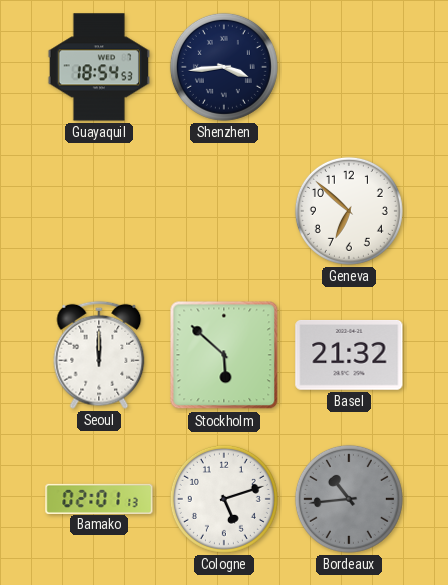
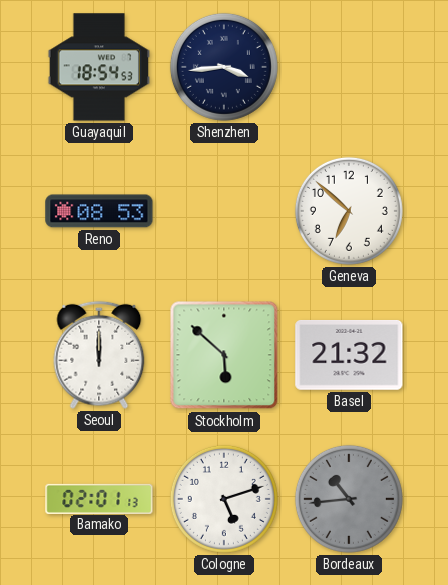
Reno: none -> 08:53
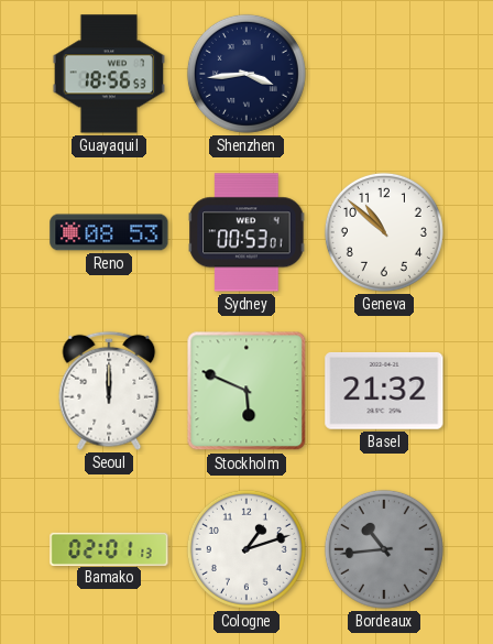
Guayaquil: 18:54 -> 18:56
Sydney: none -> 00:53
Geneva: 6:52 -> 10:52
Stockholm: 5:52 -> 5:49
Cologne: 5:12 -> 1:12
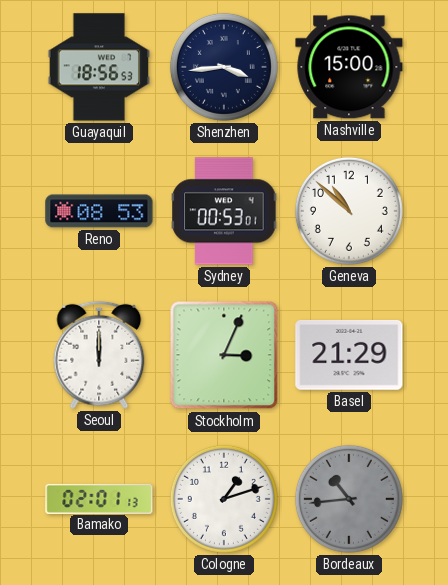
Nashville: none -> 15:00
Stockholm: 5:49 -> 3:04
Basel: 21:32 -> 21:29
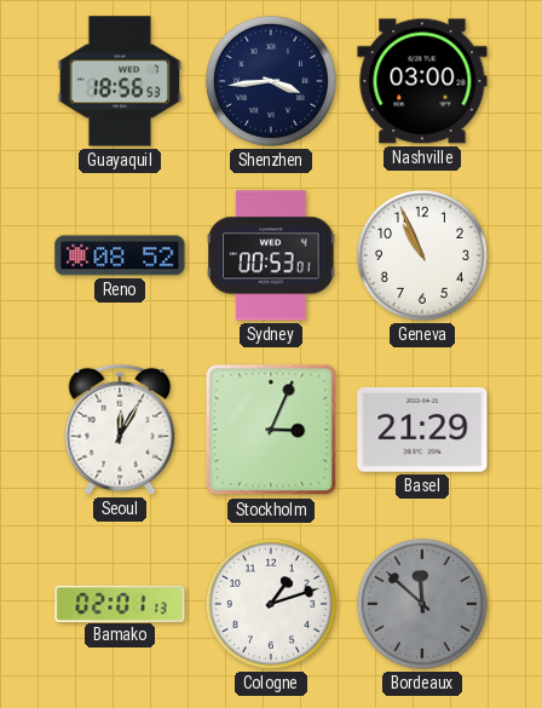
Nashville: 15:00 -> 03:00
Reno: 08:53 -> 08:52
Geneva: 10:52 -> 10:56
Seoul: 12:00 -> 12:05
Bordeaux: 10:44 -> 11:52
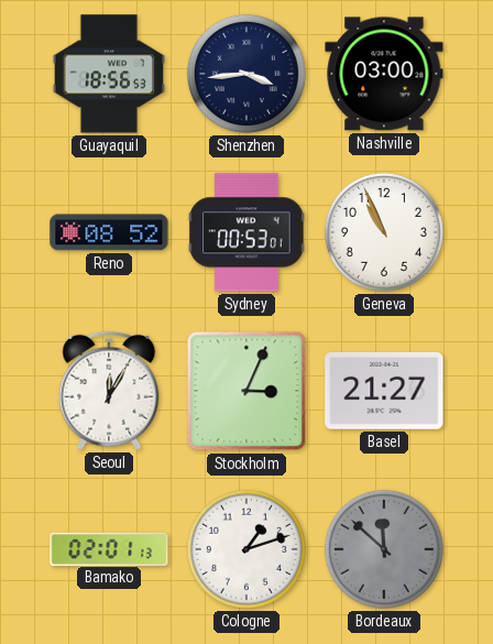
Basel: 21:29 -> 21:27
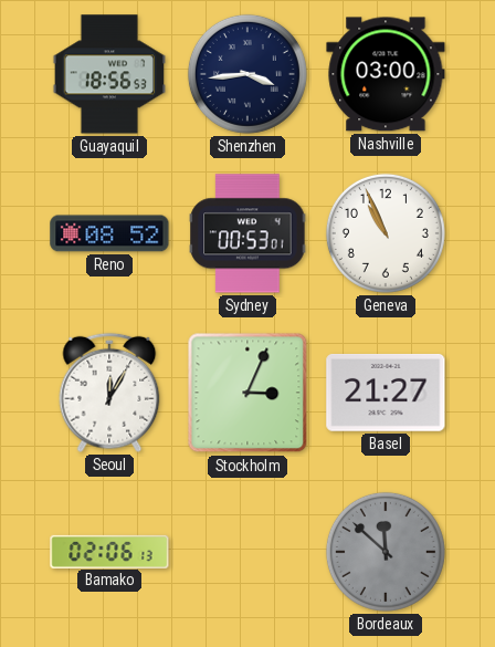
Bamako: 02:01 -> 02:06
Cologne: 1:12 -> none
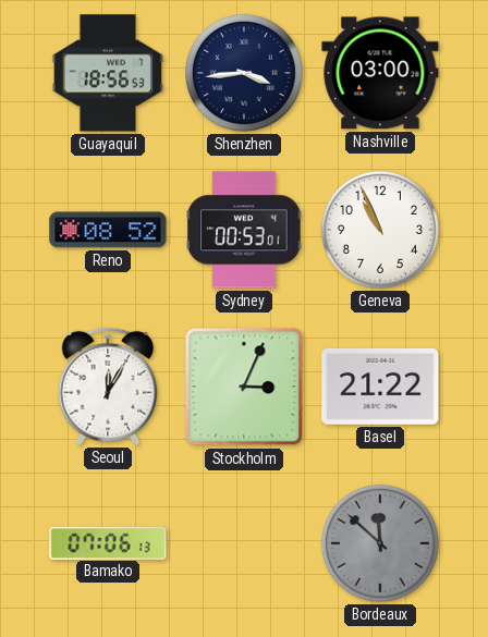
Basel: 21:27 -> 21:22
Bamako: 02:06 -> 07:06
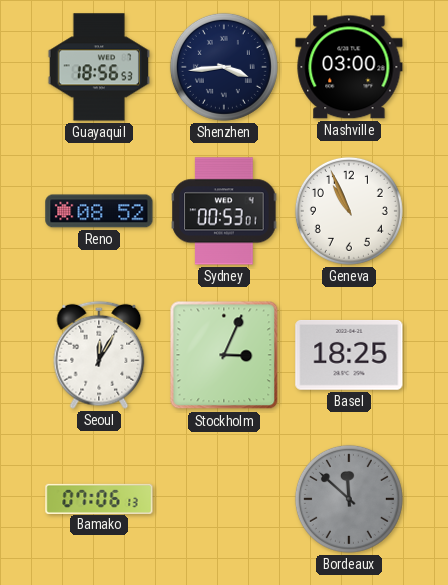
Basel: 21:22 -> 18:25
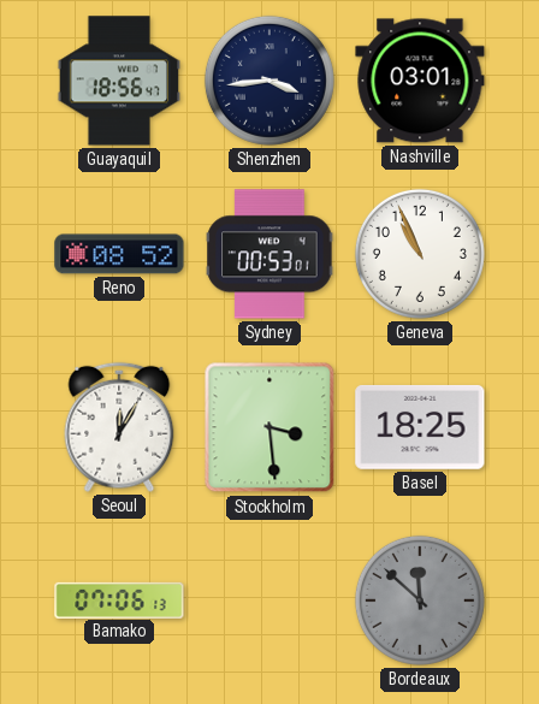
Guayaquil: 18:56:53 -> 18:56:47
Nashville: 03:00 -> 03:01
Stockholm: 3:04 -> 3:29
